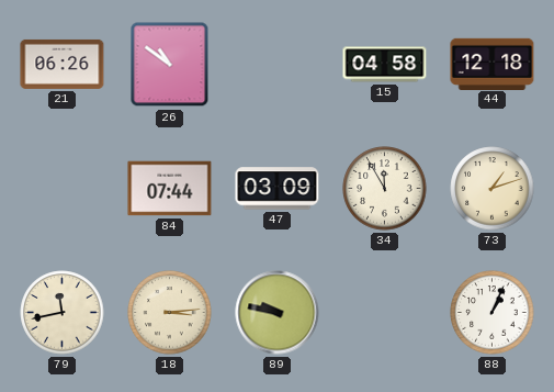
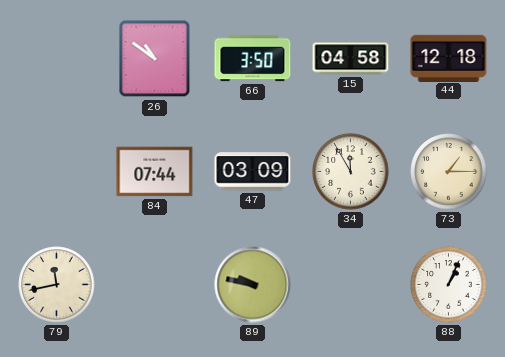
21: 06:26 -> none
66: none -> 3:50
73: 1:12 -> 1:15
18: 3:14 -> none
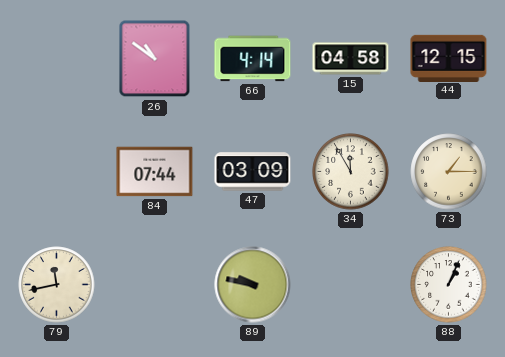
66: 3:50 -> 4:14
44: 12:18 -> 12:15
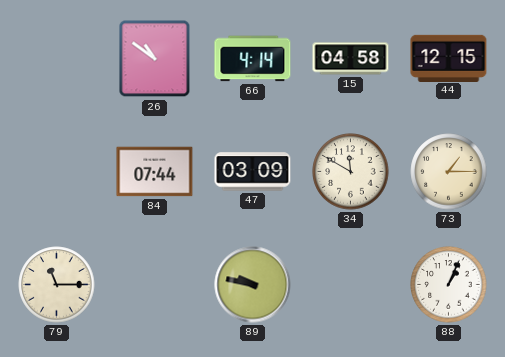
34: 11:55 -> 11:50
79: 11:43 -> 11:15
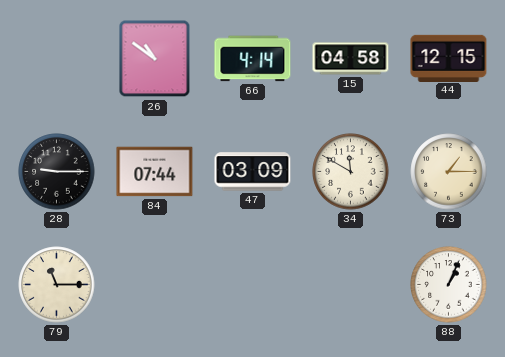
28: none -> 9:15
89: 9:47 -> none
